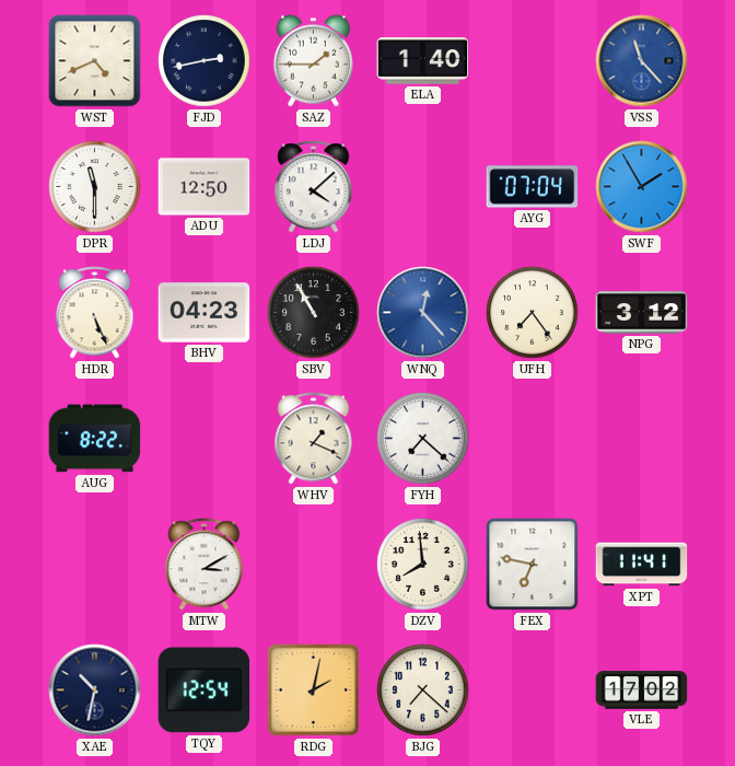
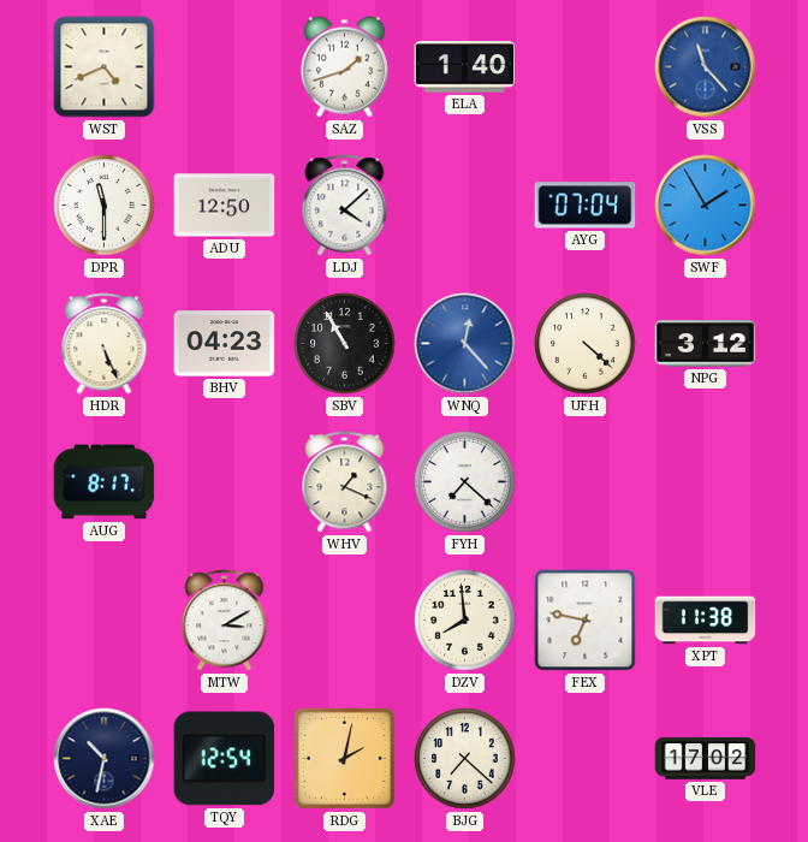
FJD: 2:43 -> none
SAZ: 1:45 -> 1:42
UFH: 7:24 -> 4:22
AUG: 8:22 -> 8:17
XPT: 11:41 -> 11:38
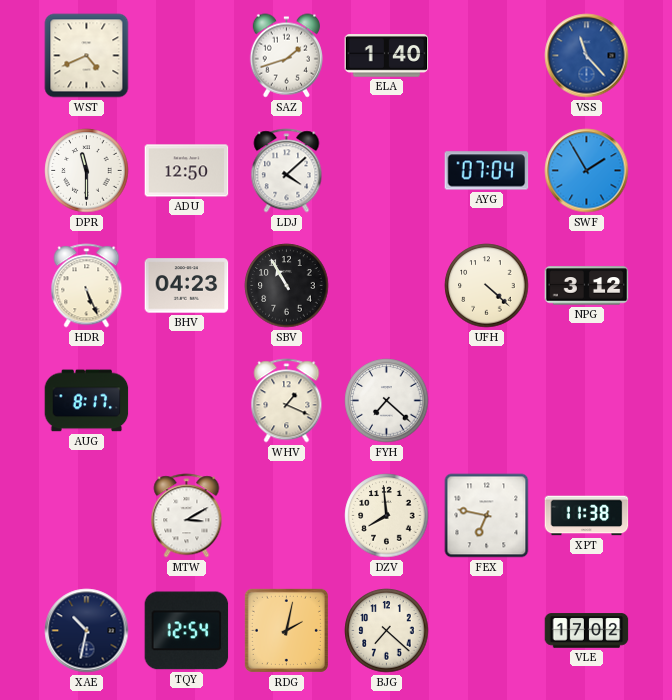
WNQ: 12:23 -> none
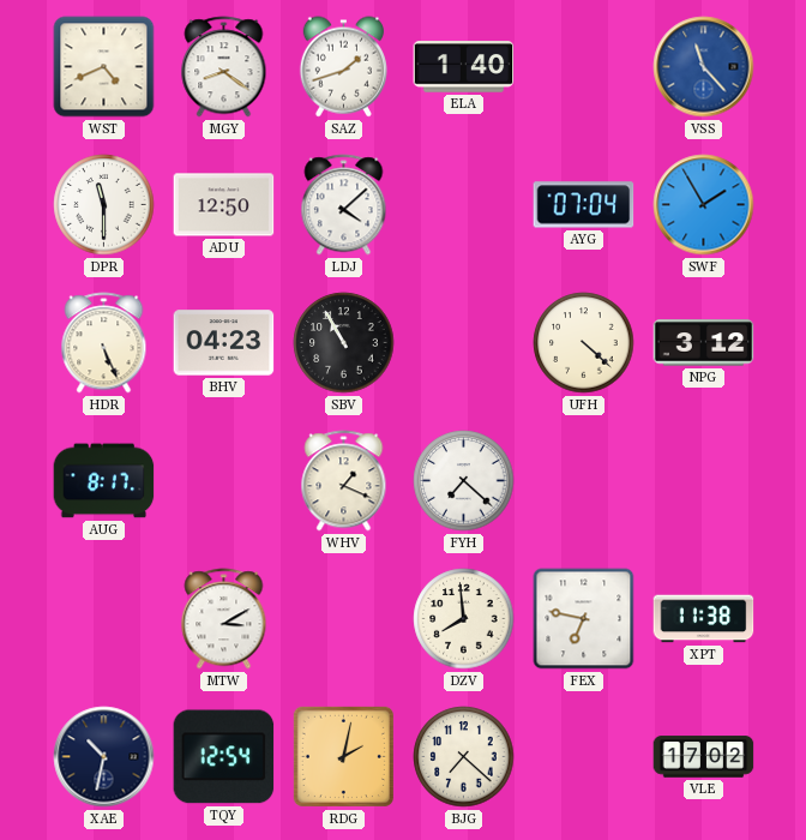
MGY: none -> 8:21
